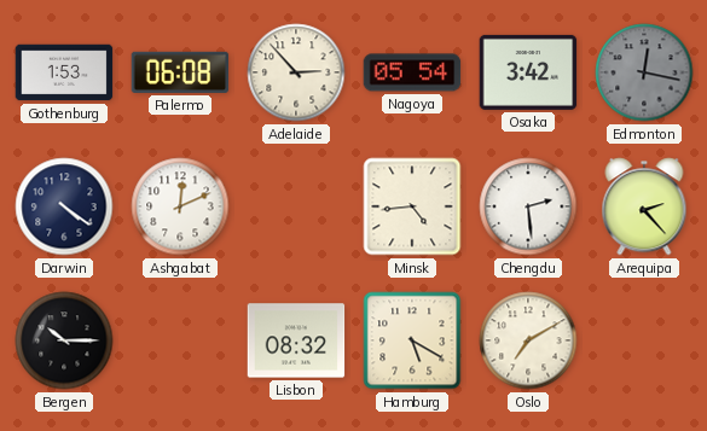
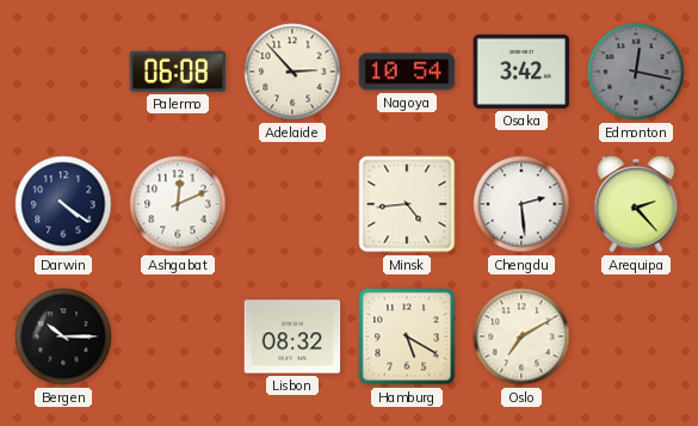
Gothenburg: 1:53 -> none
Nagoya: 05:54 -> 10:54
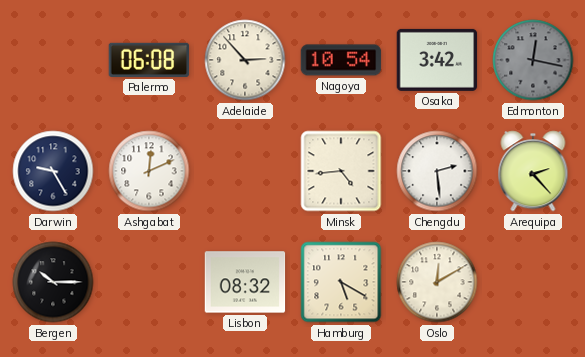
Darwin: 4:21 -> 9:25
Oslo: 7:10 -> 12:10
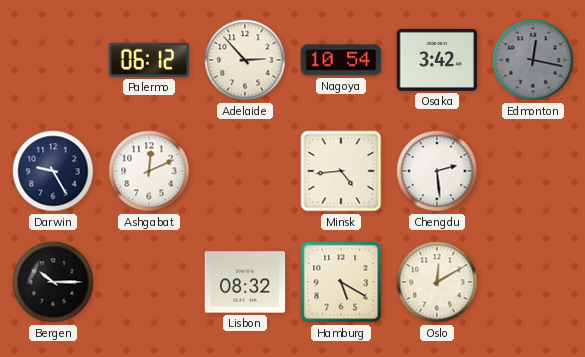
Palermo: 06:08 -> 06:12
Arequipa: 2:23 -> none
